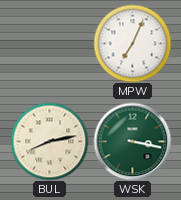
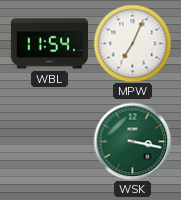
WBL: none -> 11:54
BUL: 8:13 -> none
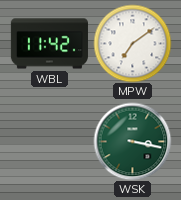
WBL: 11:54 -> 11:42
MPW: 7:04 -> 7:09
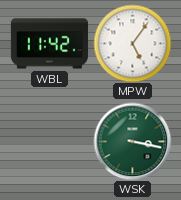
MPW: 7:09 -> 5:06
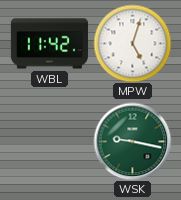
MPW: 5:06 -> 5:03
WSK: 3:17 -> 9:17
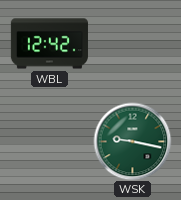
WBL: 11:42 -> 12:42
MPW: 5:03 -> none
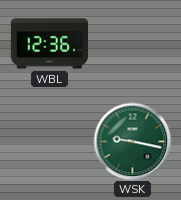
WBL: 12:42 -> 12:36
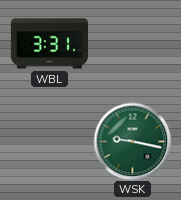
WBL: 12:36 -> 3:31
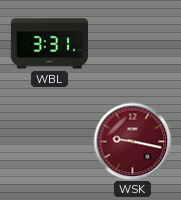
WSK dial: green -> burgundy
